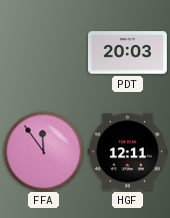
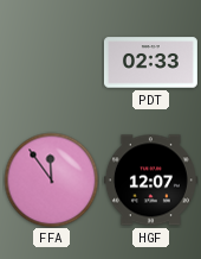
PDT: 20:03 -> 02:33
HGF: 12:11 -> 12:07
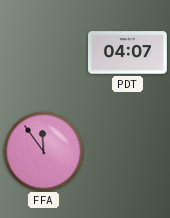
PDT: 02:33 -> 04:07
HGF: 12:07 -> none
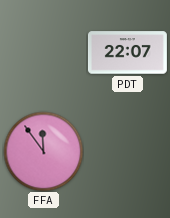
PDT: 04:07 -> 22:07
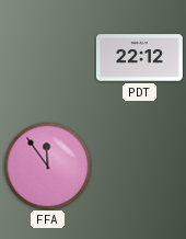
PDT: 22:07 -> 22:12
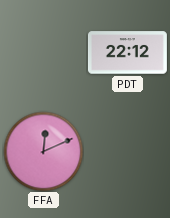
FFA: 11:54 -> 12:11
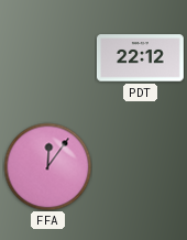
FFA: 12:11 -> 12:06
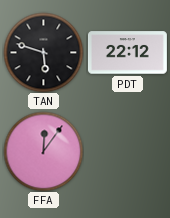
TAN: none -> 5:48
